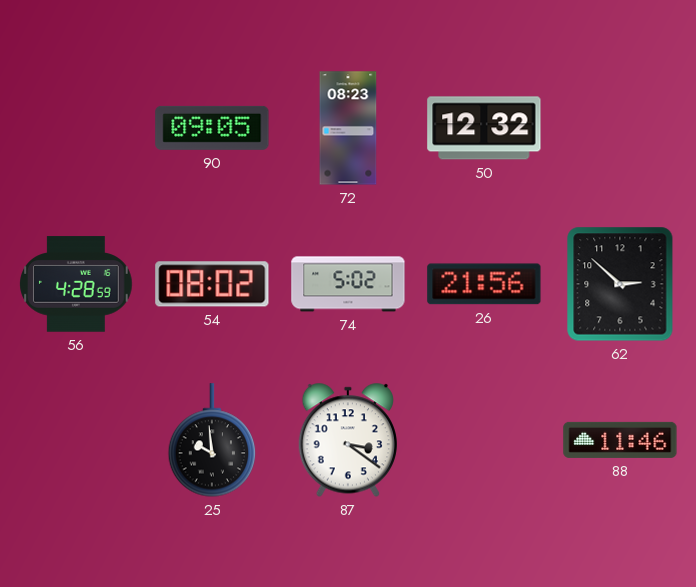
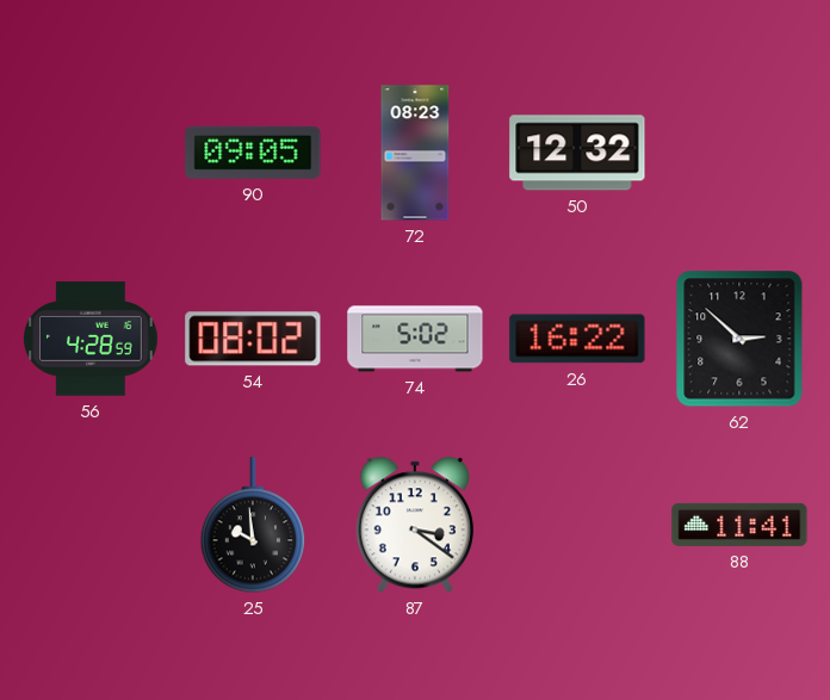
26: 21:56 -> 16:22
88: 11:46 -> 11:41
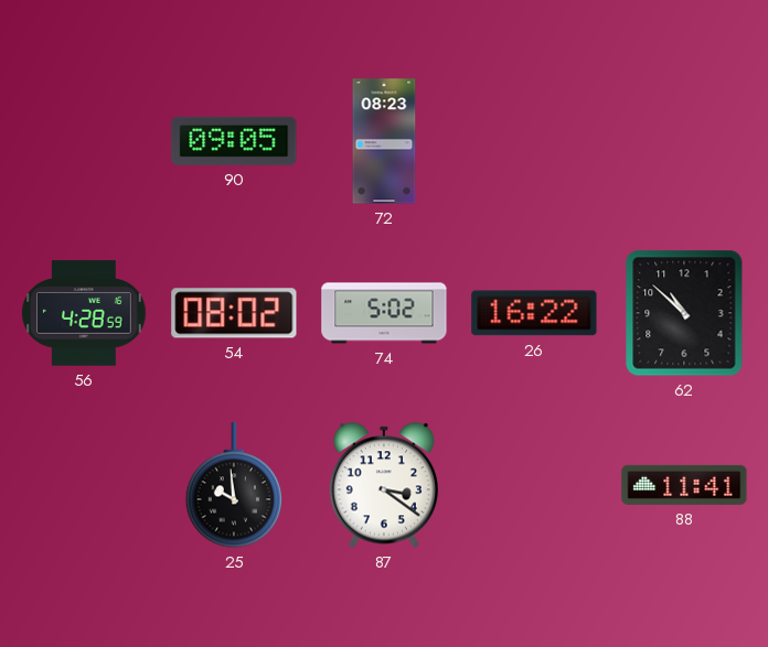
50: 12:32 -> none
62: 2:52 -> 10:52
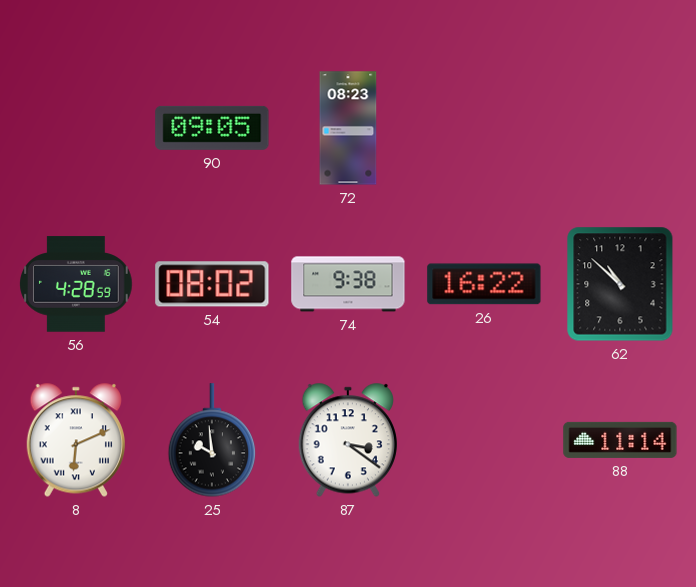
74: 5:02 -> 9:38
8: none -> 6:11
88: 11:41 -> 11:14
